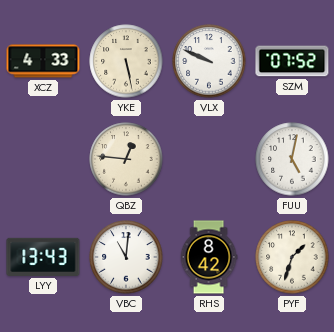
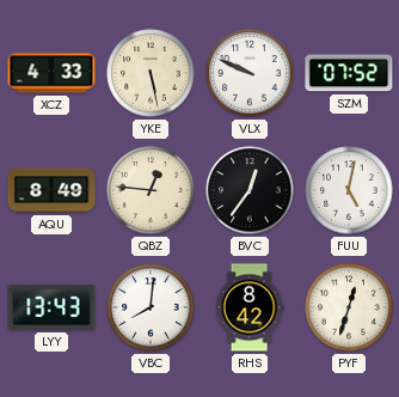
AQU: none -> 8:49
BVC: none -> 12:36
VBC: 11:01 -> 8:01
PYF: 1:33 -> 12:33
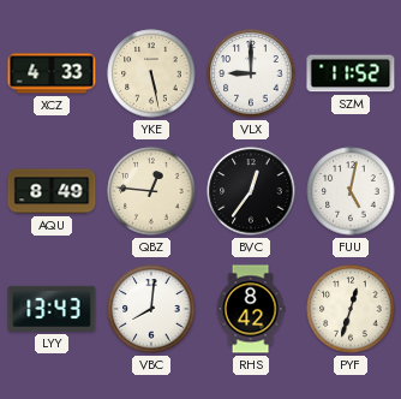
VLX: 9:49 -> 9:00
SZM: 07:52 -> 11:52
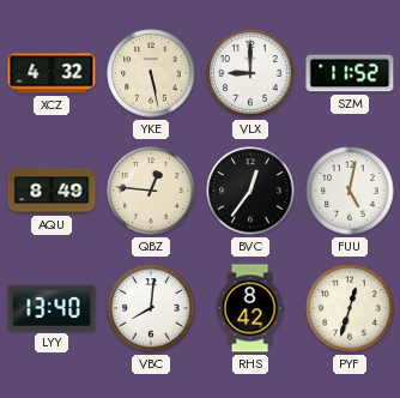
XCZ: 4:33 -> 4:32
LYY: 13:43 -> 13:40
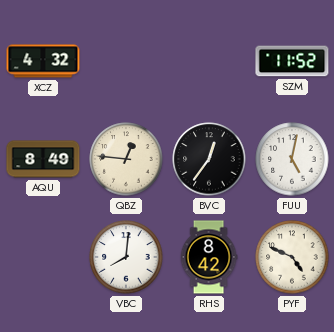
YKE: 5:28 -> none
VLX: 9:00 -> none
LYY: 13:40 -> none
PYF: 12:33 -> 4:49
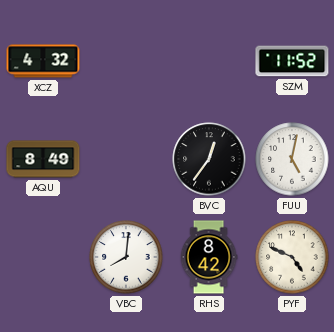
QBZ: 12:46 -> none
